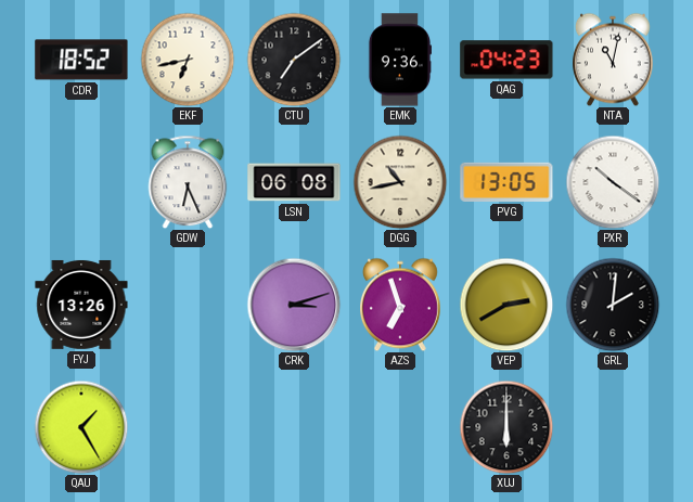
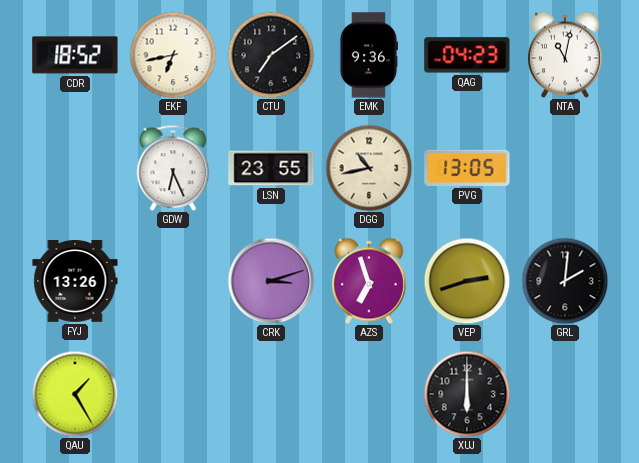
LSN: 06:08 -> 23:55
PXR: 10:21 -> none
VEP: 2:40 -> 2:42
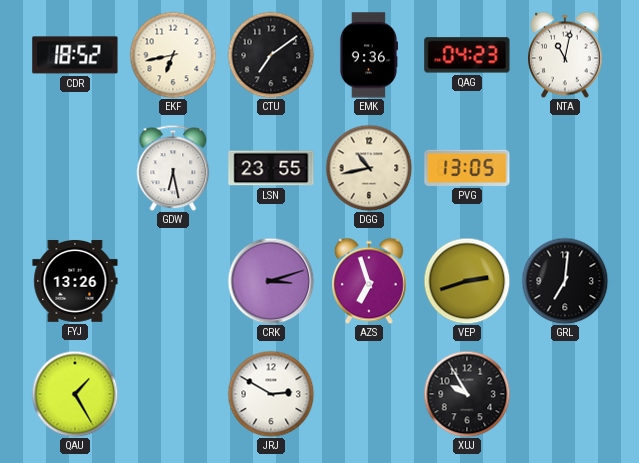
GDW: 6:26 -> 6:28
GRL: 2:01 -> 7:01
JRJ: none -> 2:50
XUJ: 6:00 -> 9:55
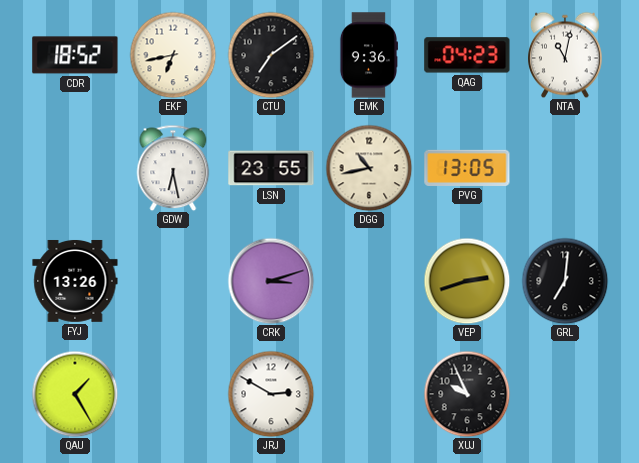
AZS: 6:57 -> none
XUJ: 9:55 -> 9:56
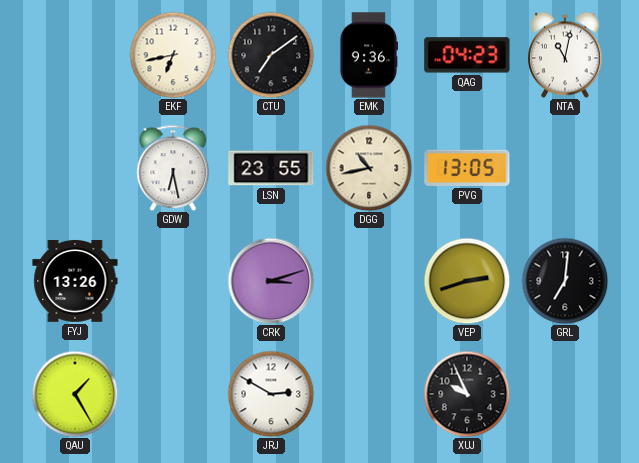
CDR: 18:52 -> none
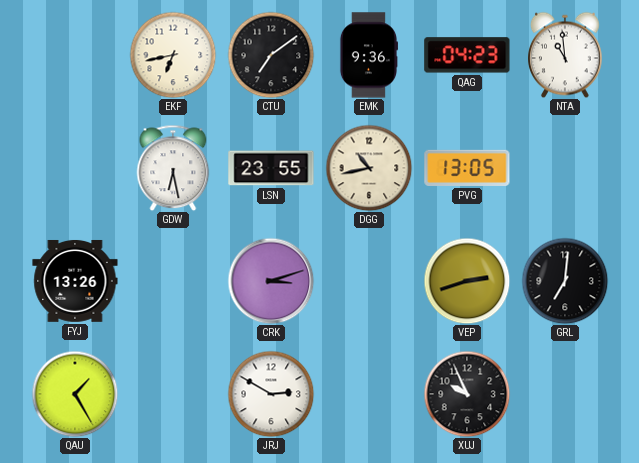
NTA: 11:02 -> 10:59
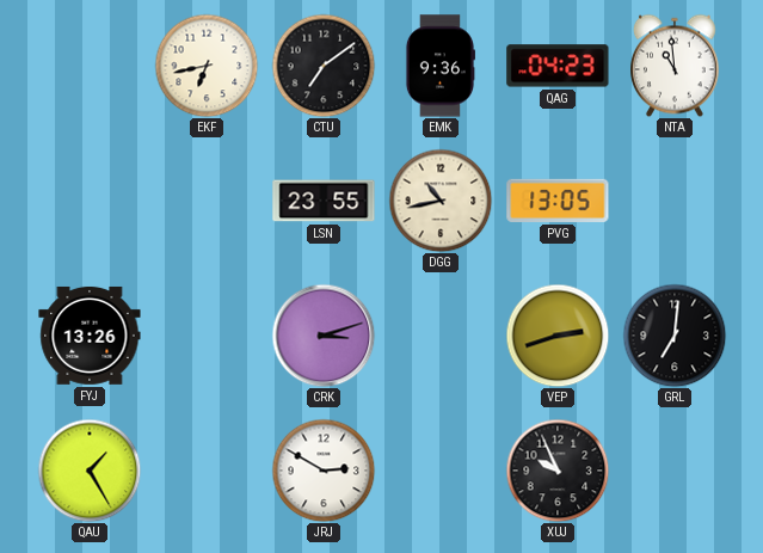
GDW: 6:28 -> none
